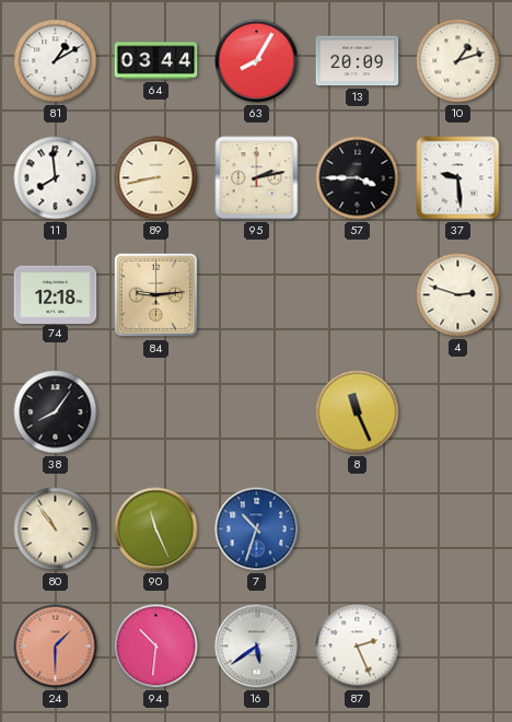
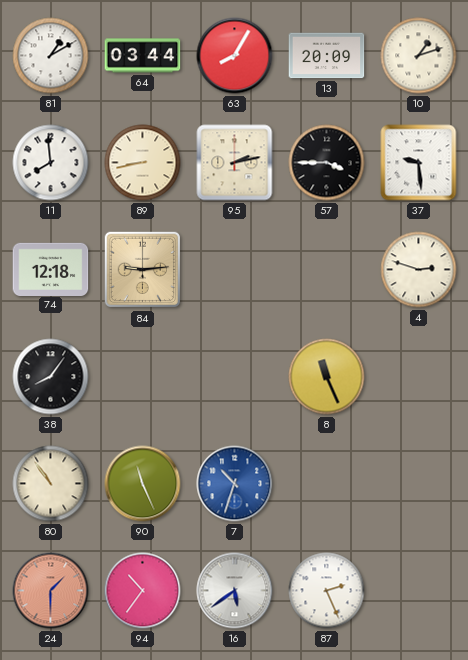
94: 10:31 -> 10:36
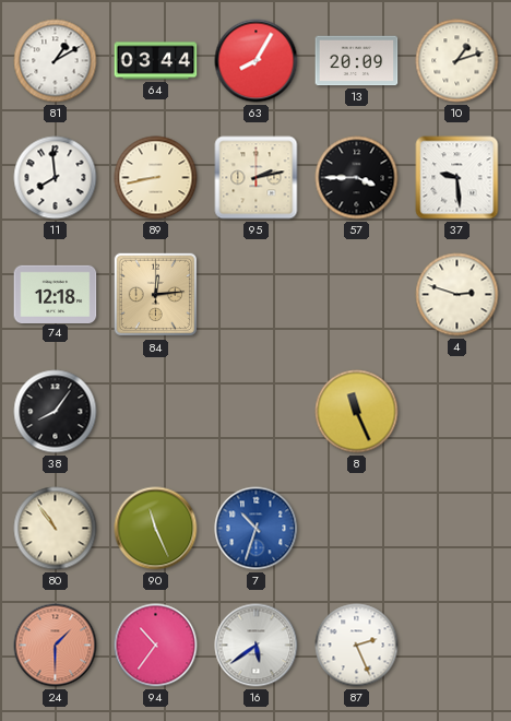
84: 9:14 -> 12:14
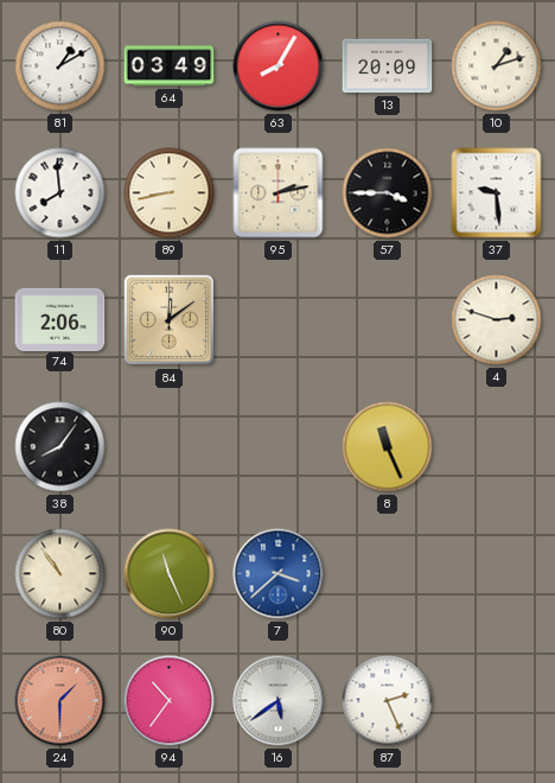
64: 03:44 -> 03:49
74: 12:18 -> 2:06
84: 12:14 -> 12:09
7: 10:33 -> 3:38
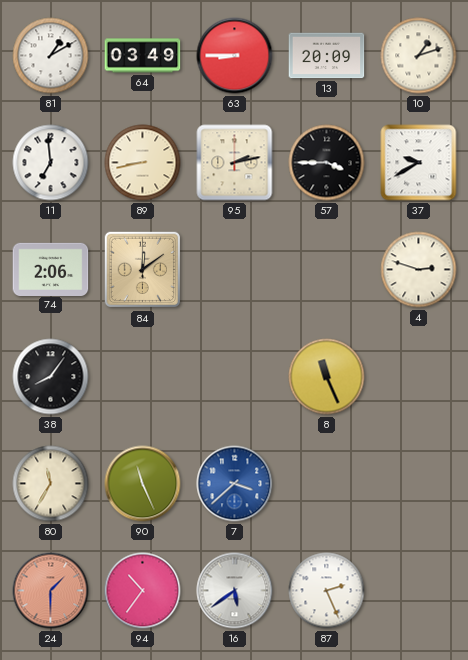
63: 8:05 -> 8:45
11: 7:59 -> 6:59
37: 9:29 -> 9:40
80: 10:54 -> 11:35
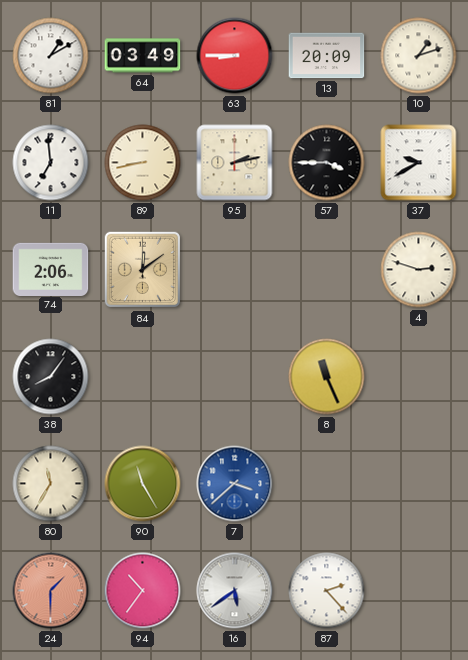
90: 11:26 -> 11:25
87: 2:26 -> 2:23
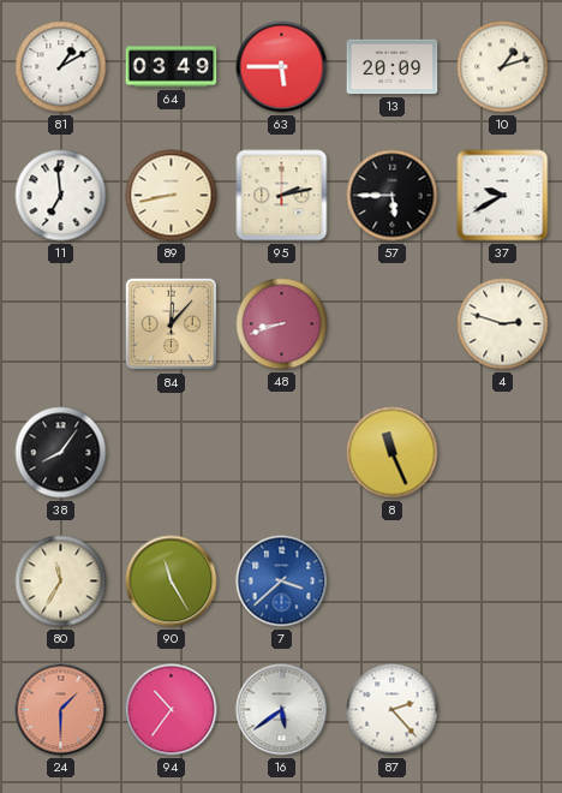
63: 8:45 -> 5:45
57: 3:45 -> 5:45
74: 2:06 -> none
84: 12:09 -> 12:07
48: none -> 8:42
